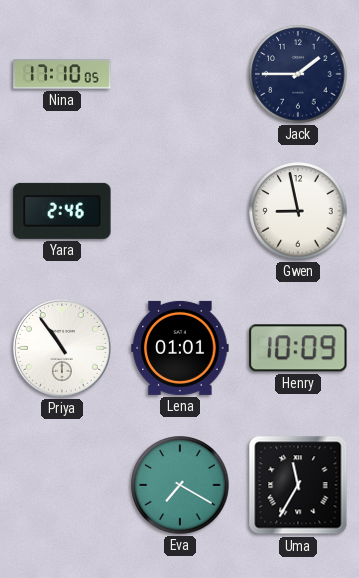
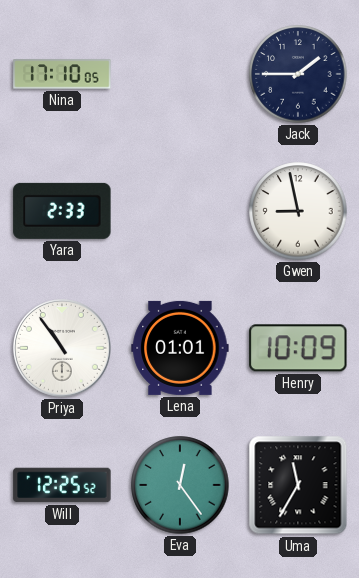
Yara: 2:46 -> 2:33
Will: none -> 12:25
Eva: 7:20 -> 12:24
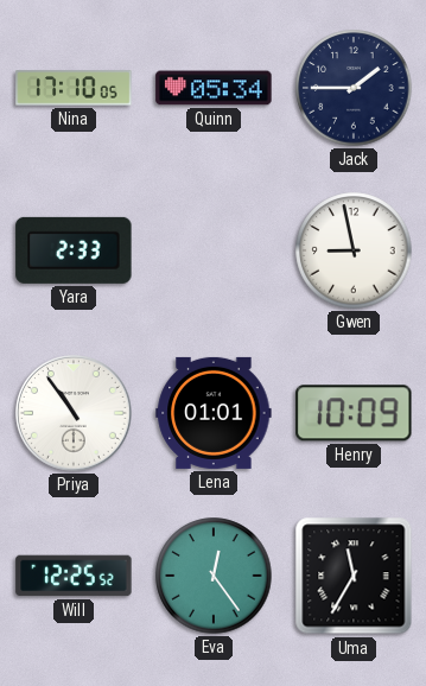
Quinn: none -> 05:34
